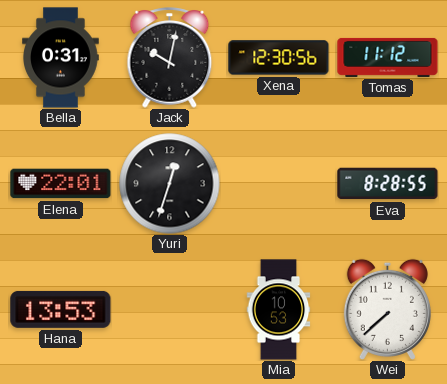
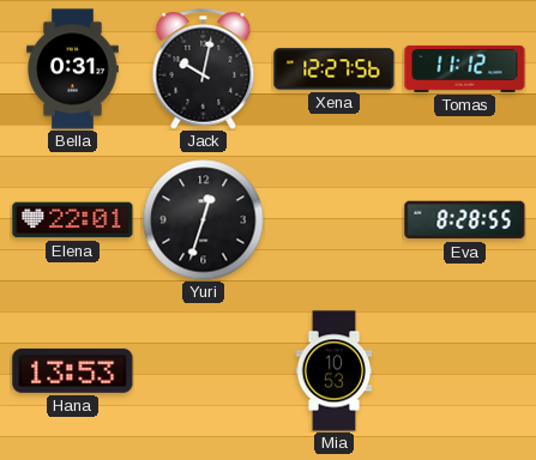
Xena: 12:30 -> 12:27
Wei: 7:38 -> none
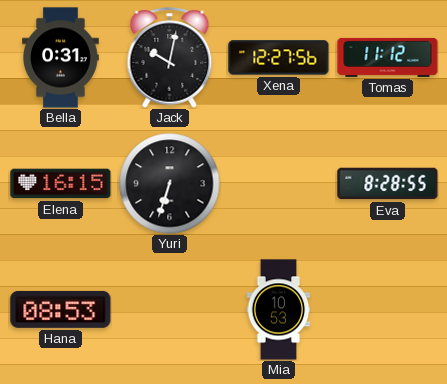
Elena: 22:01 -> 16:15
Yuri: 12:33 -> 6:33
Hana: 13:53 -> 08:53
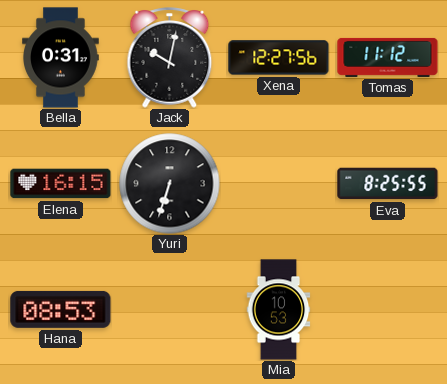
Eva: 8:28 -> 8:25
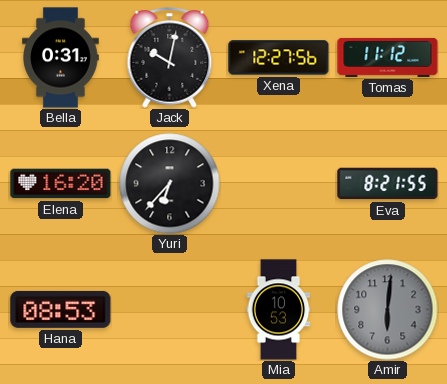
Elena: 16:15 -> 16:20
Yuri: 6:33 -> 6:37
Eva: 8:25 -> 8:21
Amir: none -> 6:01
